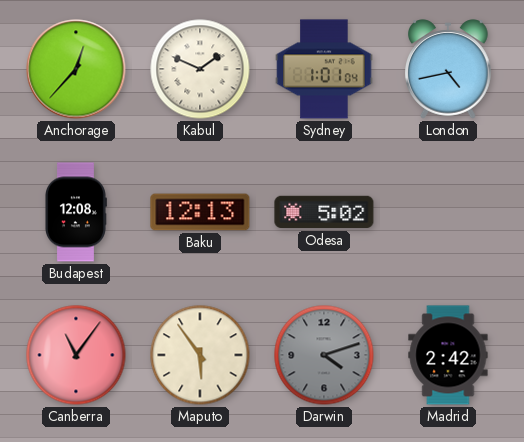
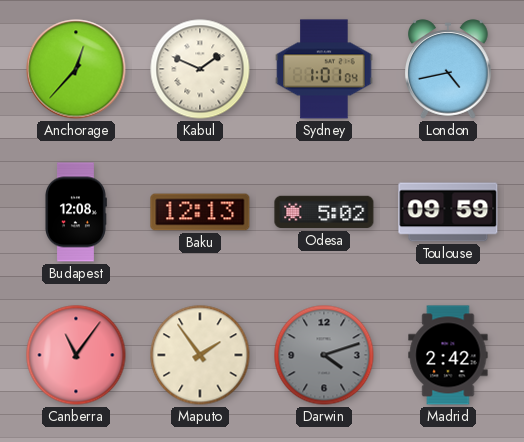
Toulouse: none -> 09:59
Maputo: 5:54 -> 1:54
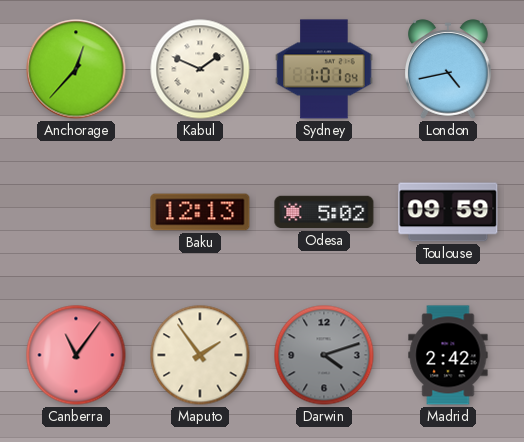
Budapest: 12:08 -> none
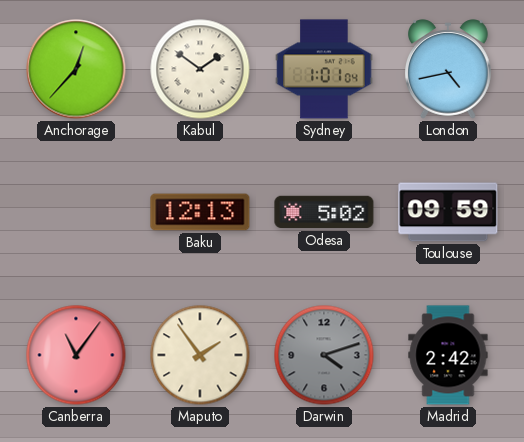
Kabul: 1:49 -> 1:51
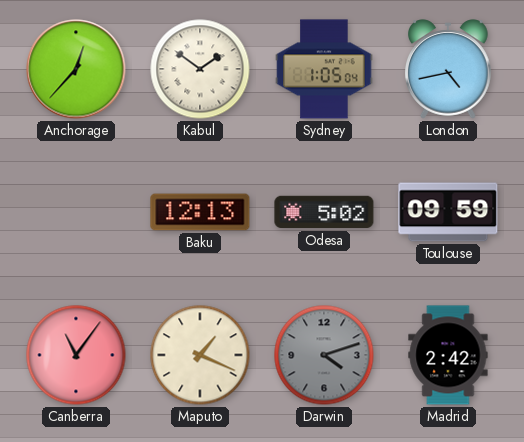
Sydney: 1:01 -> 1:05
Maputo: 1:54 -> 1:19
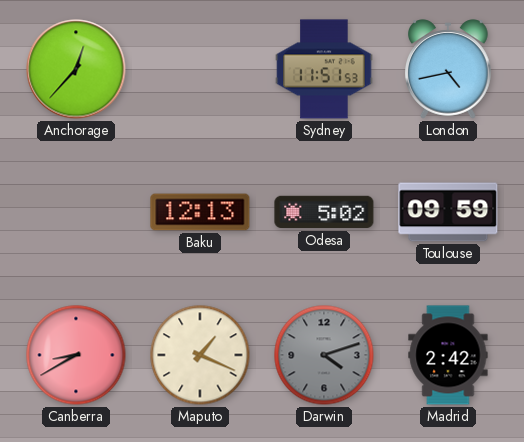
Kabul: 1:51 -> none
Sydney: 1:05 -> 11:51
Canberra: 11:06 -> 8:40
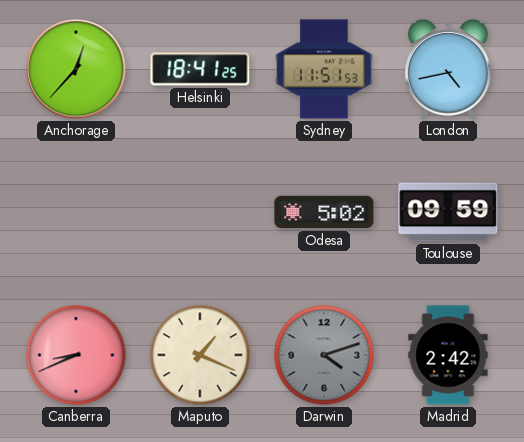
Helsinki: none -> 18:41
Baku: 12:13 -> none
Canberra: 8:40 -> 8:41
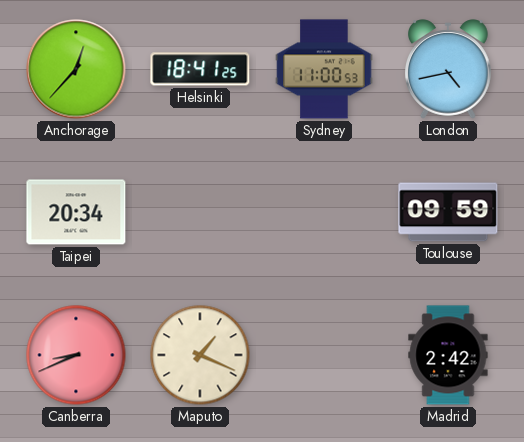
Sydney: 11:51 -> 11:00
Taipei: none -> 20:34
Odesa: 5:02 -> none
Darwin: 4:12 -> none
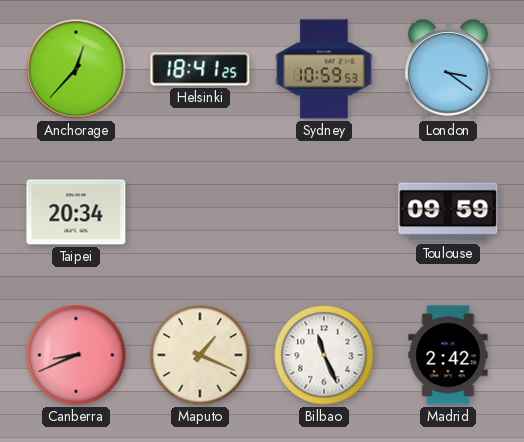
Sydney: 11:00 -> 10:59
London: 4:43 -> 3:21
Bilbao: none -> 11:26
